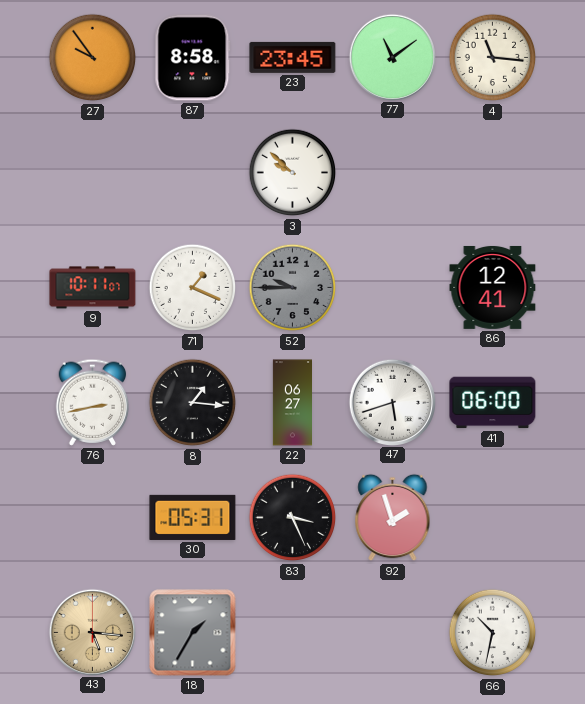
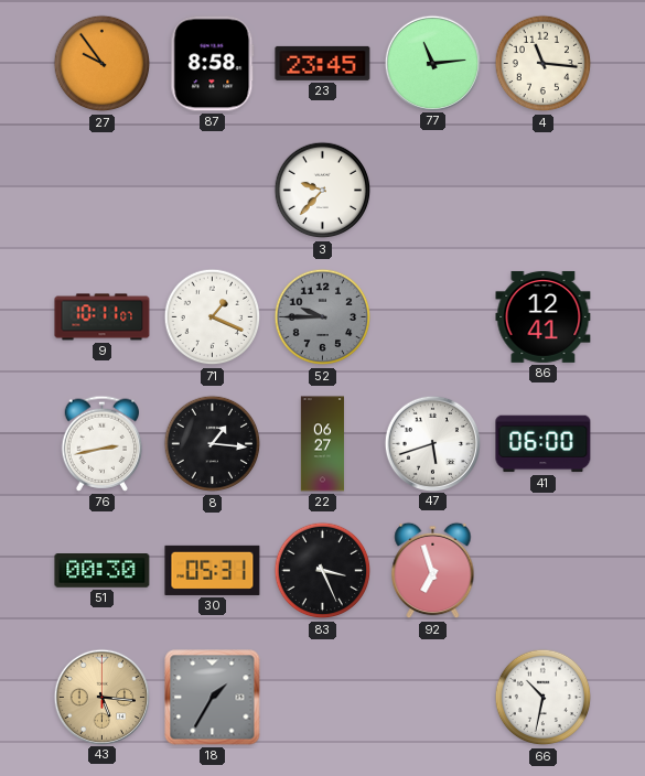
77: 11:09 -> 11:14
3: 9:52 -> 9:37
51: none -> 00:30
92: 1:57 -> 6:57
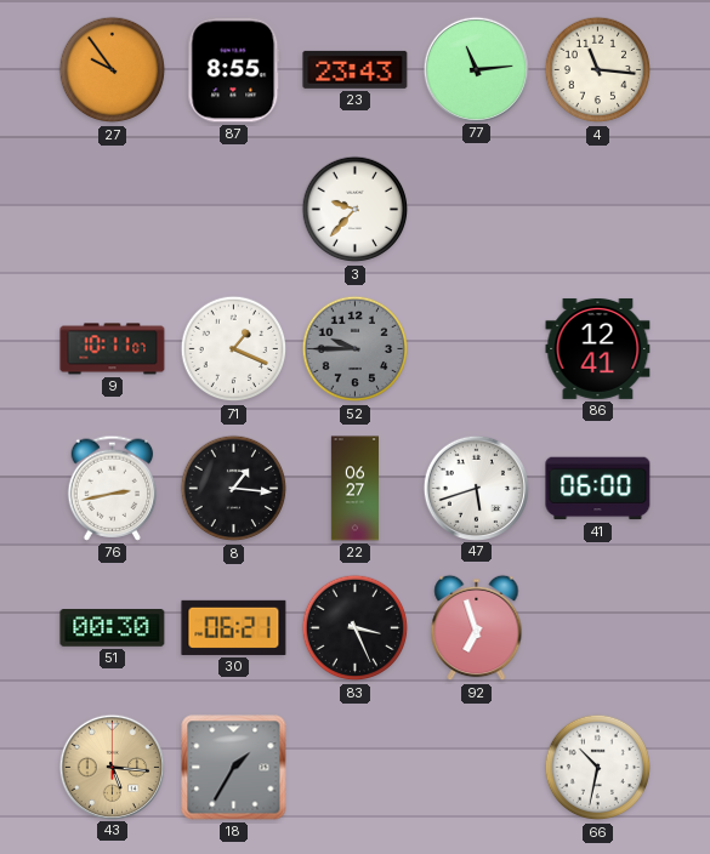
87: 8:58 -> 8:55
23: 23:45 -> 23:43
30: 05:31 -> 06:21
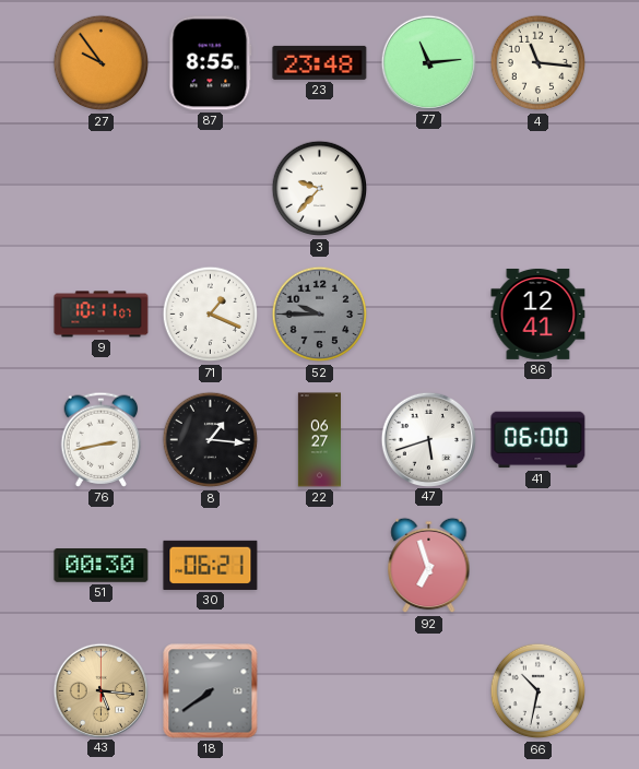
23: 23:43 -> 23:48
83: 3:26 -> none
18: 1:35 -> 7:39
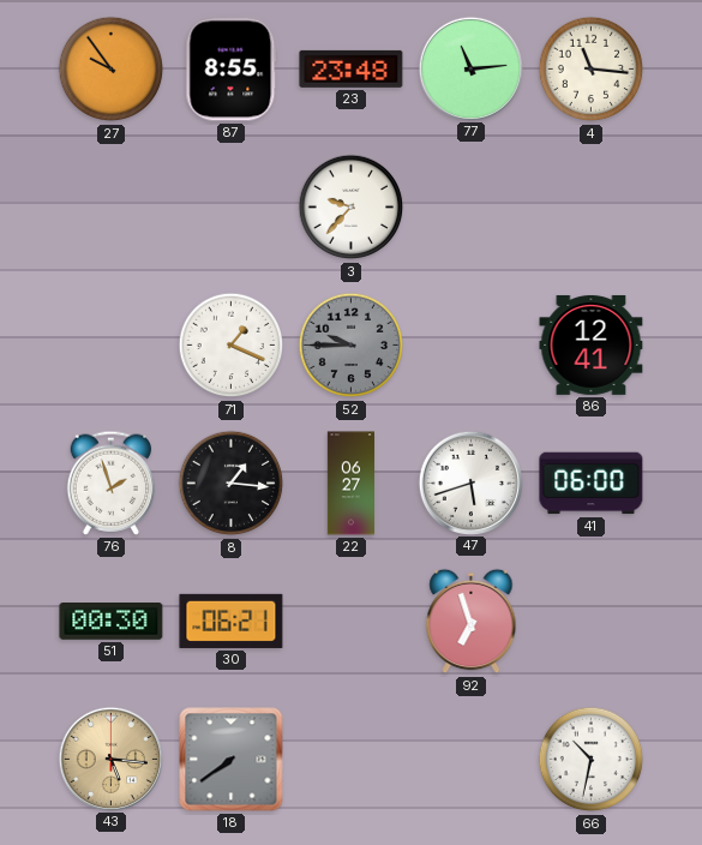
9: 10:11 -> none
76: 2:43 -> 1:57
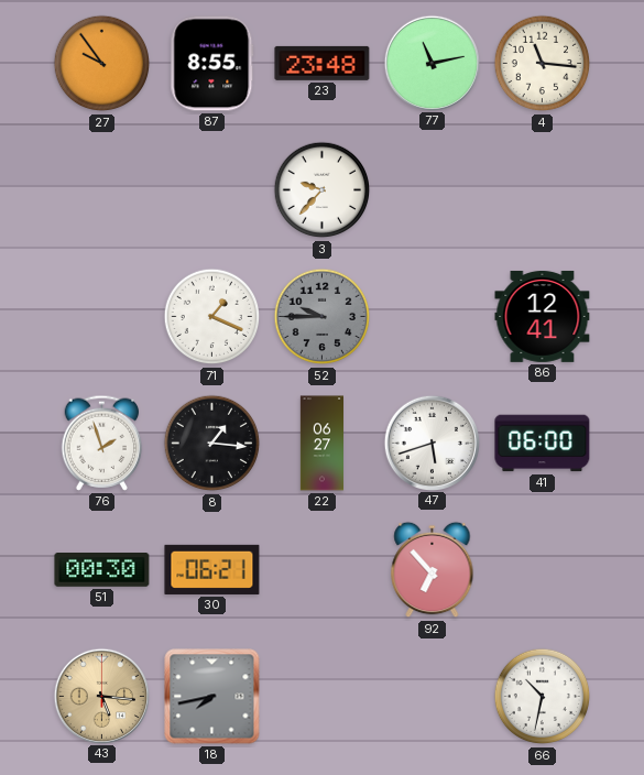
77: 11:14 -> 11:13
92: 6:57 -> 6:53
18: 7:39 -> 7:43
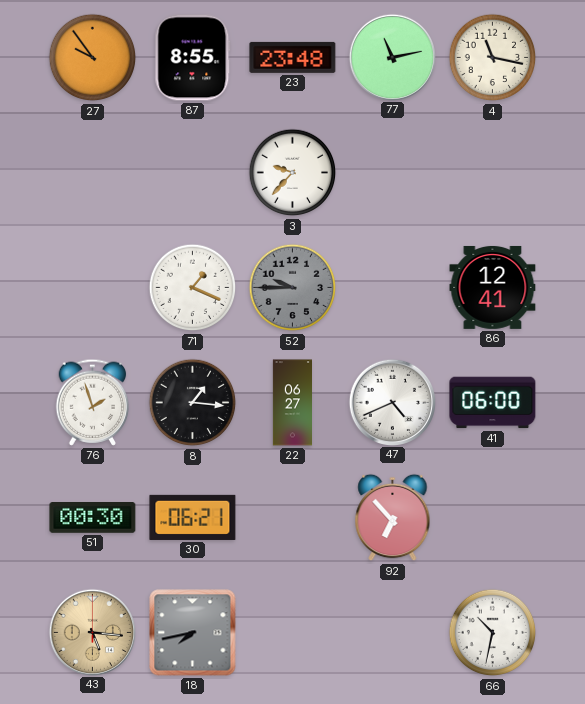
4: 11:16 -> 11:17
47: 5:42 -> 4:41
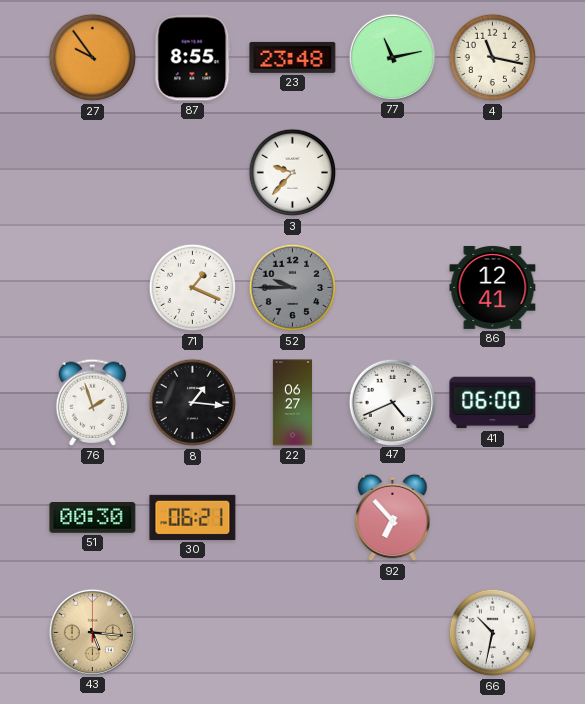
18: 7:43 -> none
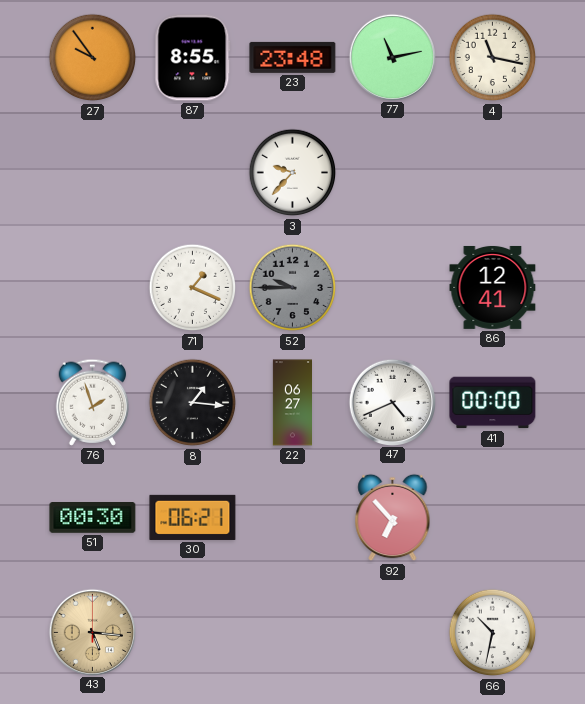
41: 06:00 -> 00:00
